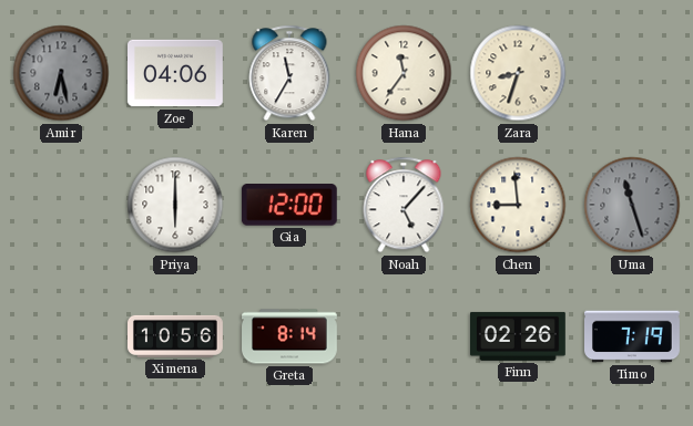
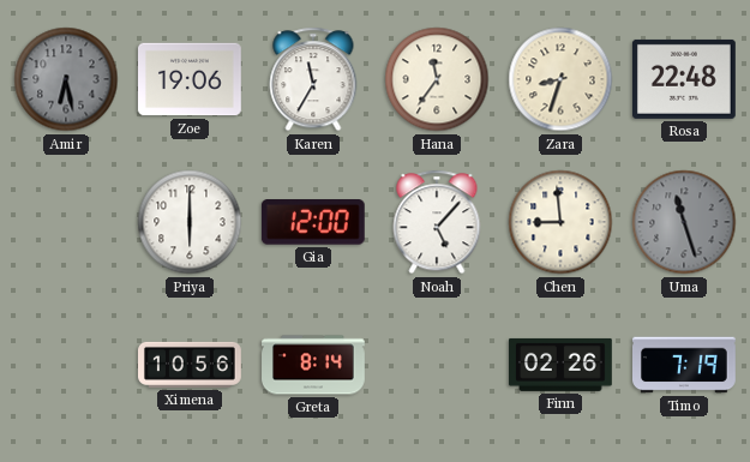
Zoe: 04:06 -> 19:06
Rosa: none -> 22:48
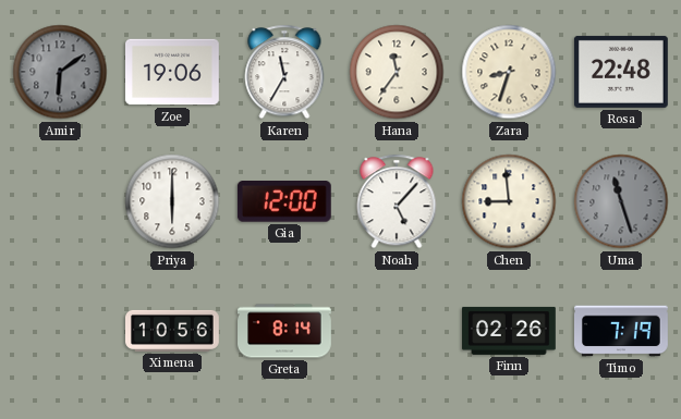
Amir: 6:28 -> 6:09
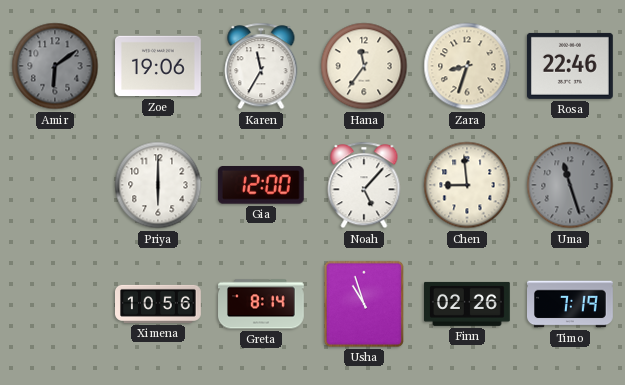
Rosa: 22:48 -> 22:46
Usha: none -> 10:57
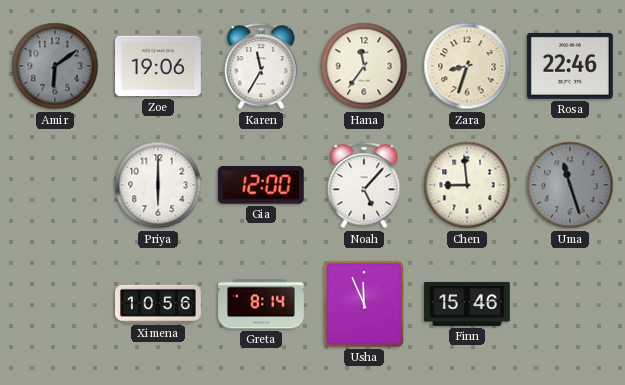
Usha: 10:57 -> 11:56
Finn: 02:26 -> 15:46
Timo: 7:19 -> none
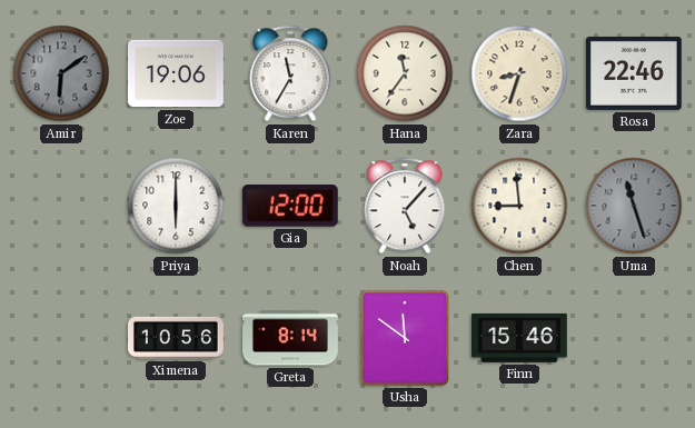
Usha: 11:56 -> 11:51
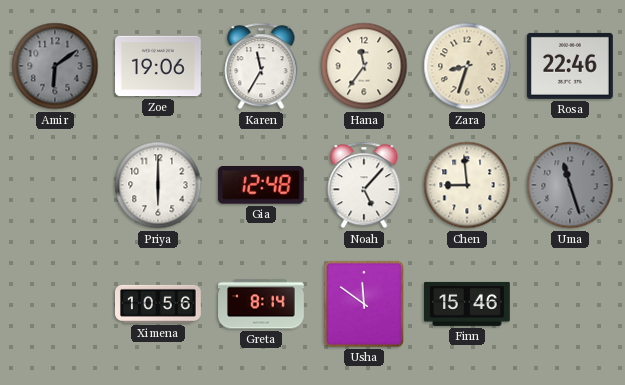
Gia: 12:00 -> 12:48
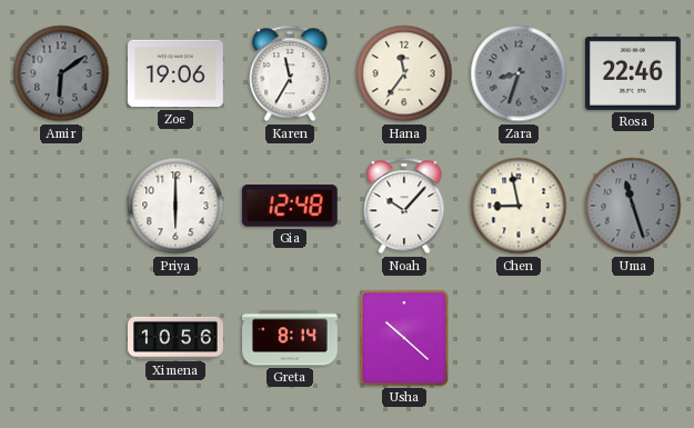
Zara dial: cream -> grey
Noah: 5:07 -> 10:07
Chen: 8:59 -> 8:58
Usha: 11:51 -> 10:22
Finn: 15:46 -> none
